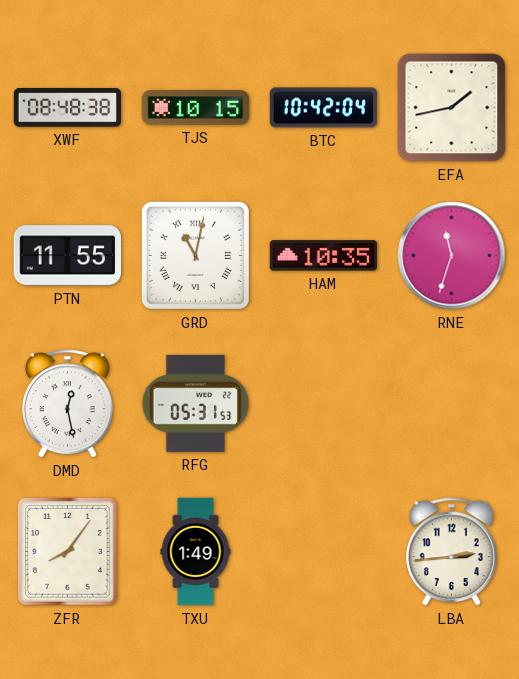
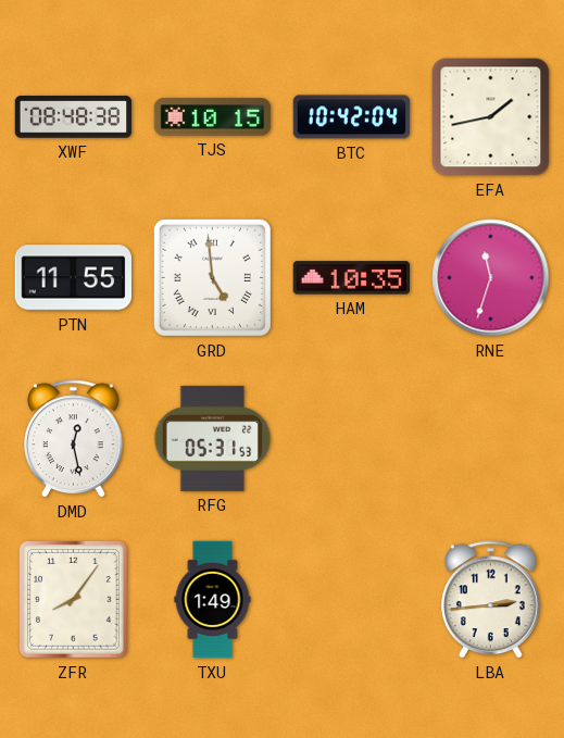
GRD: 11:02 -> 4:59
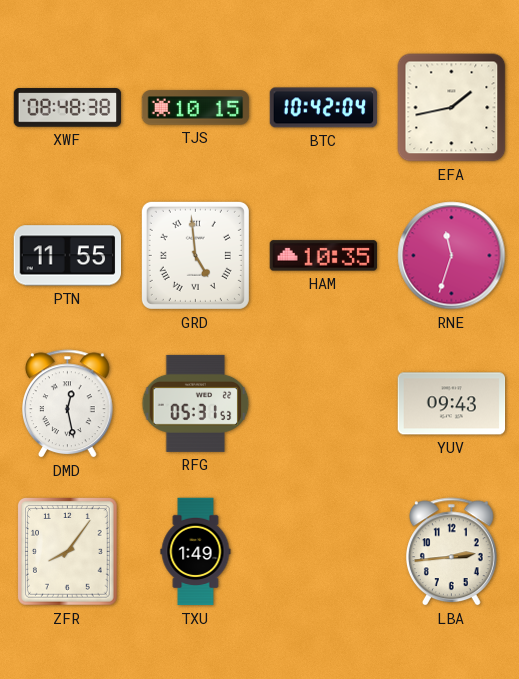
YUV: none -> 09:43
